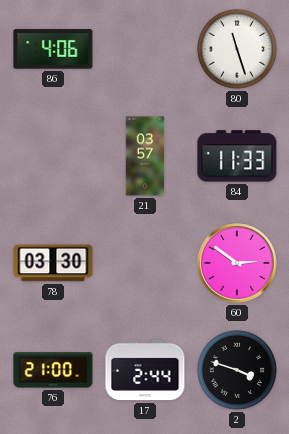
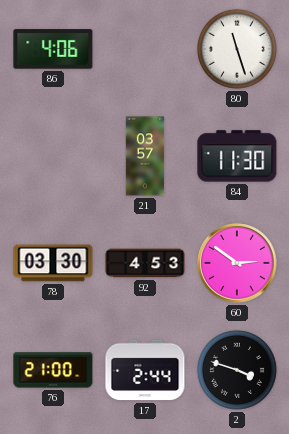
84: 11:33 -> 11:30
92: none -> 4:53
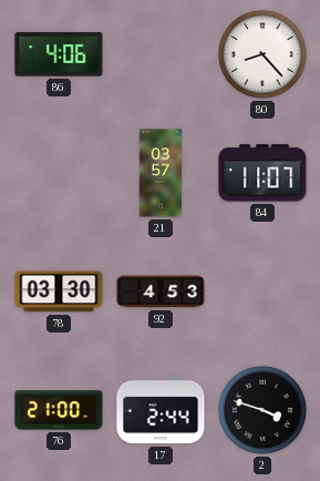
80: 11:27 -> 8:23
84: 11:30 -> 11:07
60: 2:51 -> none
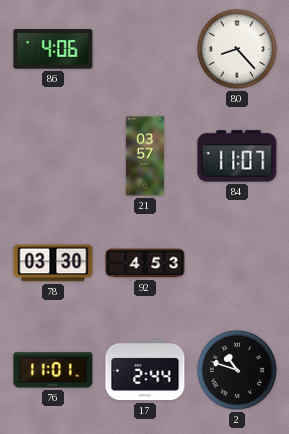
76: 21:00 -> 11:01
2: 3:48 -> 10:48
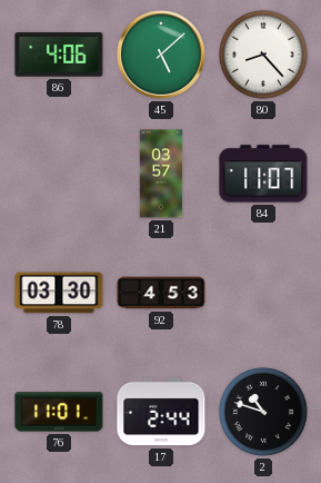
45: none -> 5:08
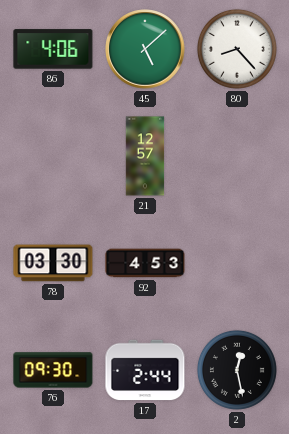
21: 03:57 -> 12:57
84: 11:07 -> none
76: 11:01 -> 09:30
2: 10:48 -> 12:28
